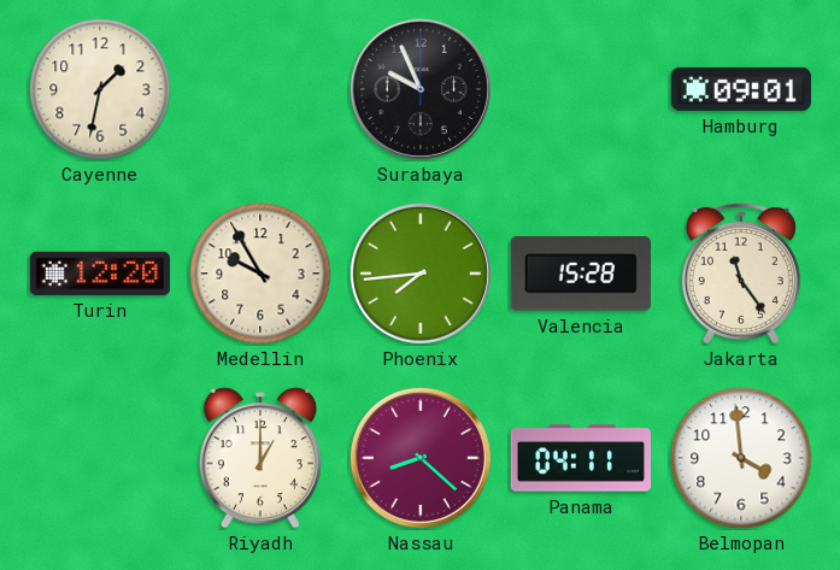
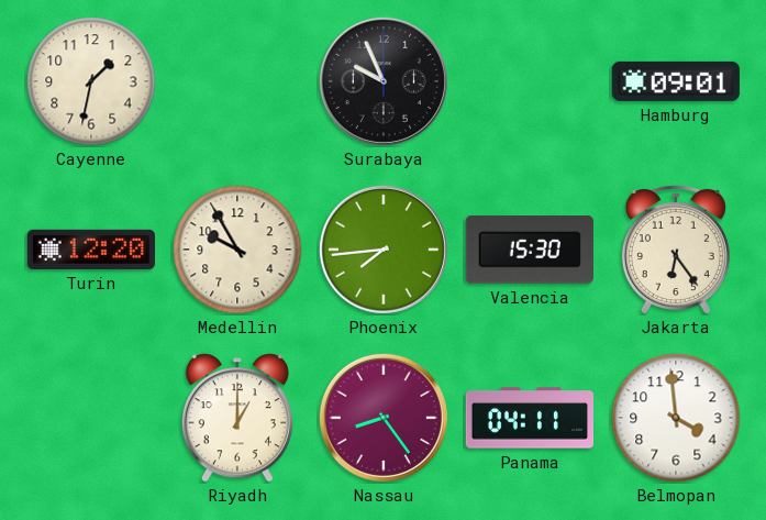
Valencia: 15:28 -> 15:30
Jakarta: 11:24 -> 6:24
Nassau: 8:22 -> 8:24
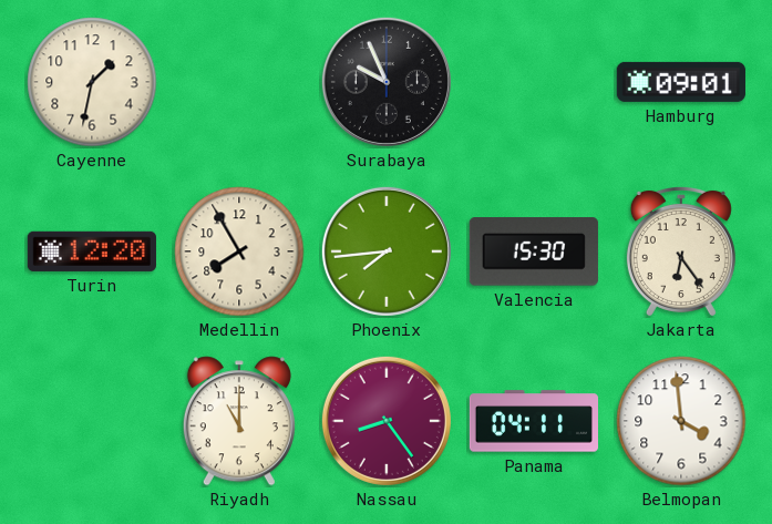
Medellin: 9:55 -> 7:55
Riyadh: 1:00 -> 11:00
